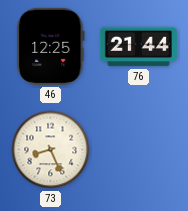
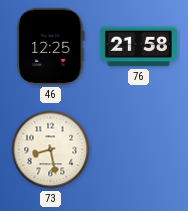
76: 21:44 -> 21:58
73: 8:26 -> 8:28
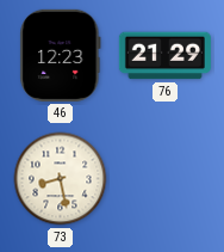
46: 12:25 -> 12:23
76: 21:58 -> 21:29
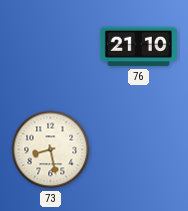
46: 12:23 -> none
76: 21:29 -> 21:10
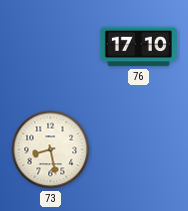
76: 21:10 -> 17:10
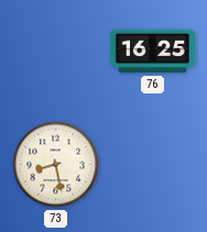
76: 17:10 -> 16:25
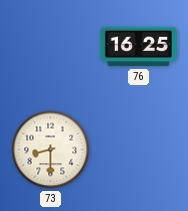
73: 8:28 -> 8:30
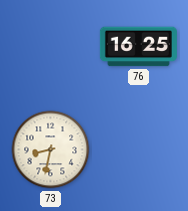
73: 8:30 -> 8:32
